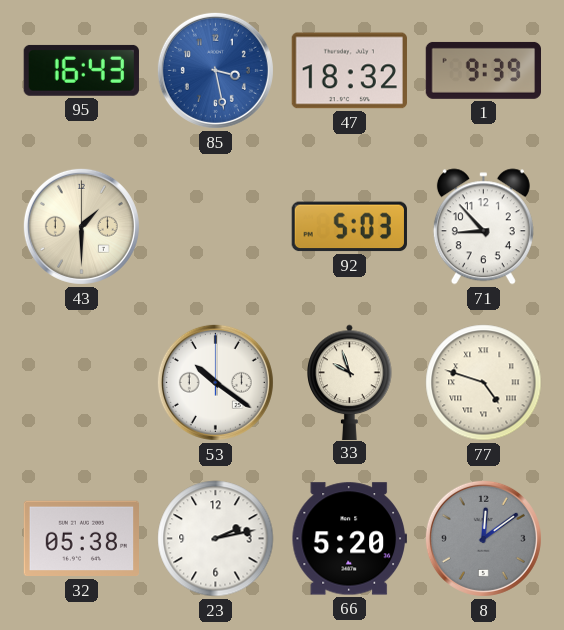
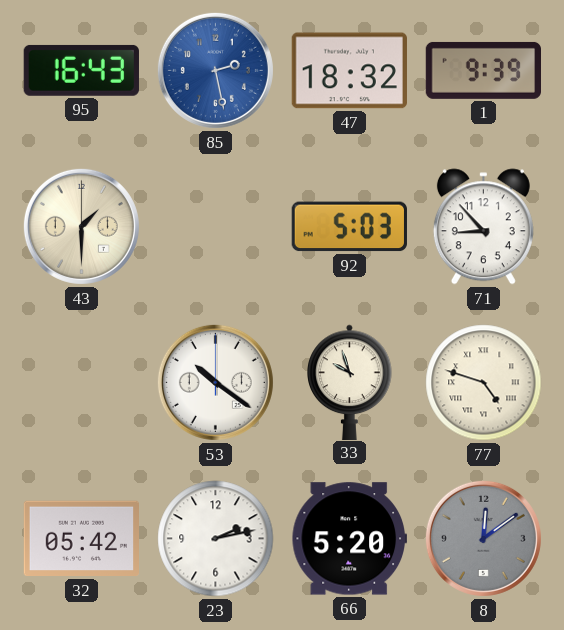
85: 3:28 -> 2:28
32: 05:38 -> 05:42
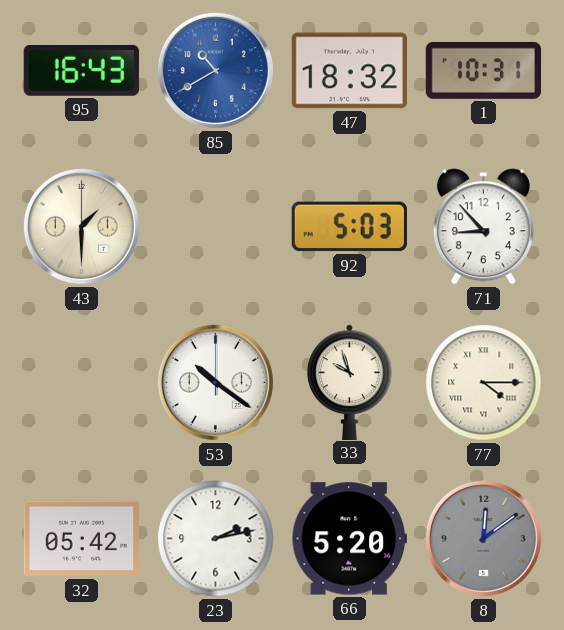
85: 2:28 -> 10:40
1: 9:39 -> 10:31
77: 4:48 -> 4:15
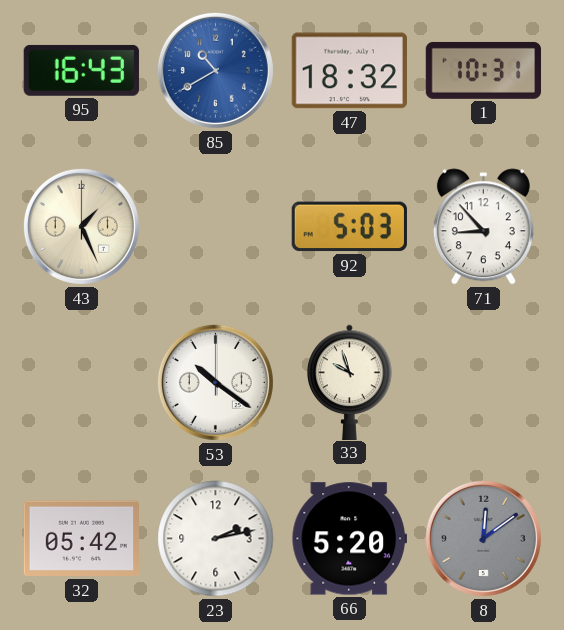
43: 1:30 -> 1:26
77: 4:15 -> none
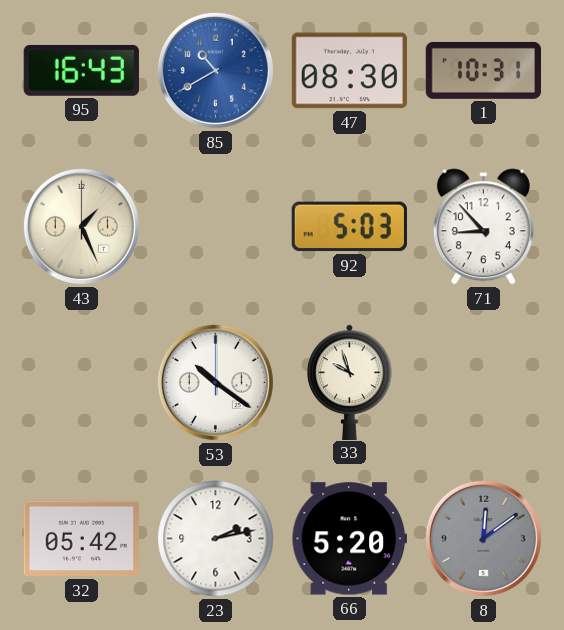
47: 18:32 -> 08:30
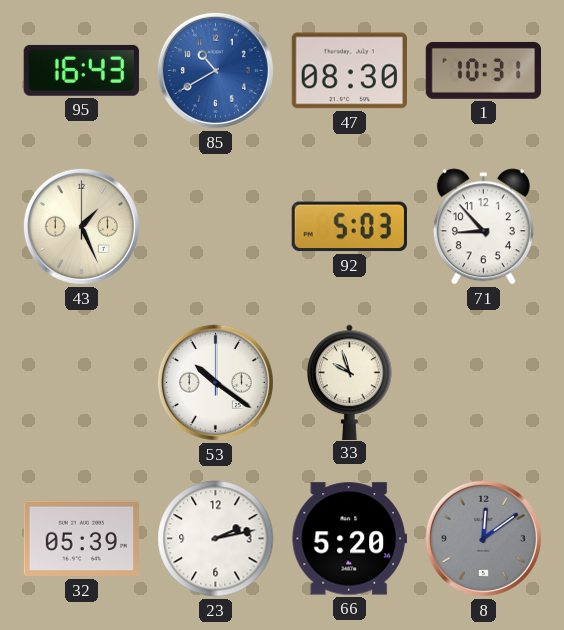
32: 05:42 -> 05:39
